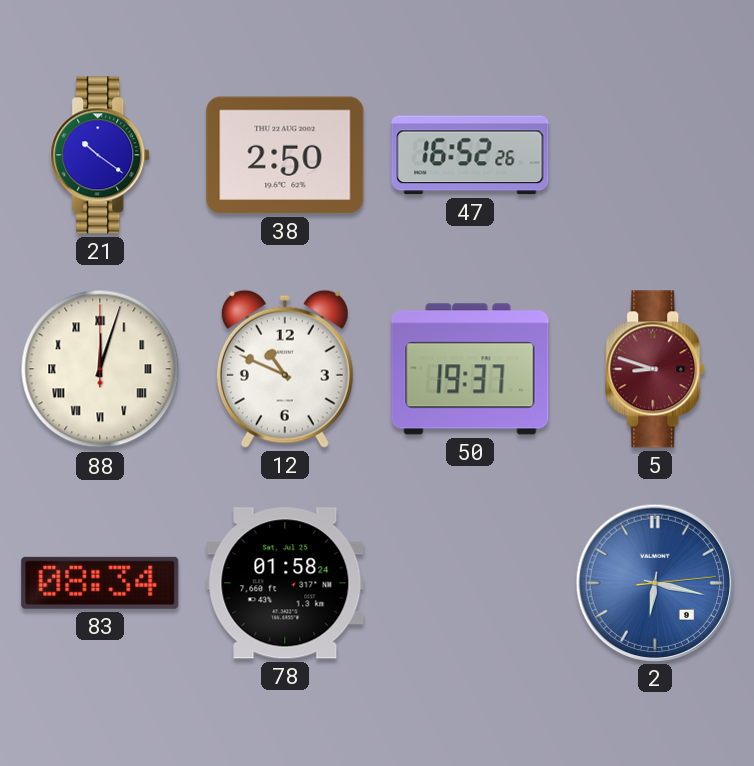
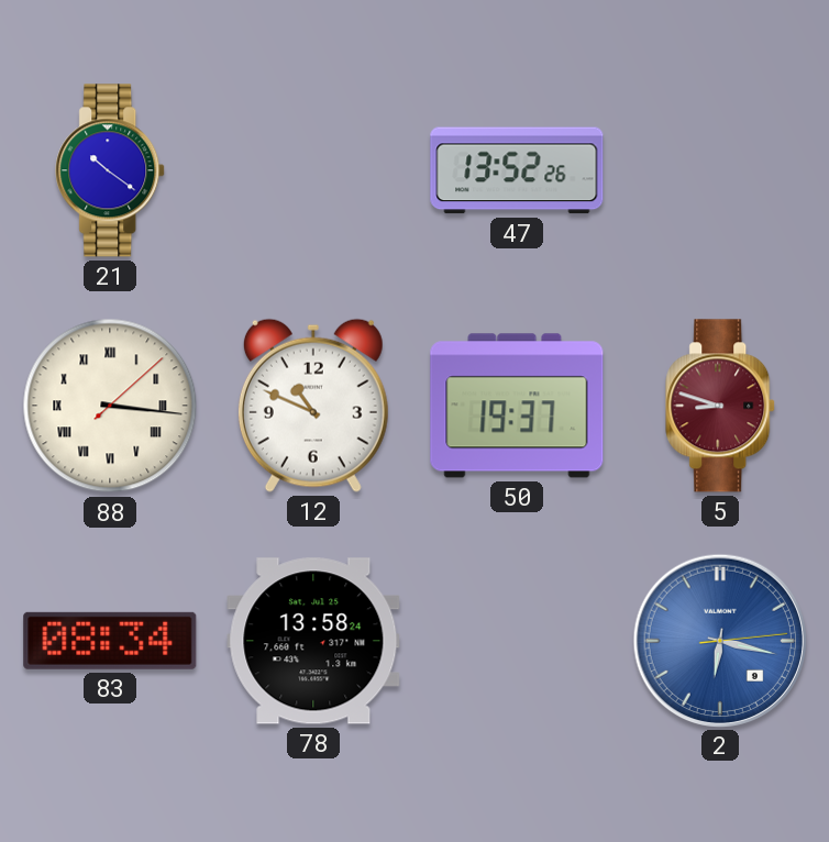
38: 2:50 -> none
47: 16:52 -> 13:52
88: 12:03 -> 3:16
78: 01:58 -> 13:58
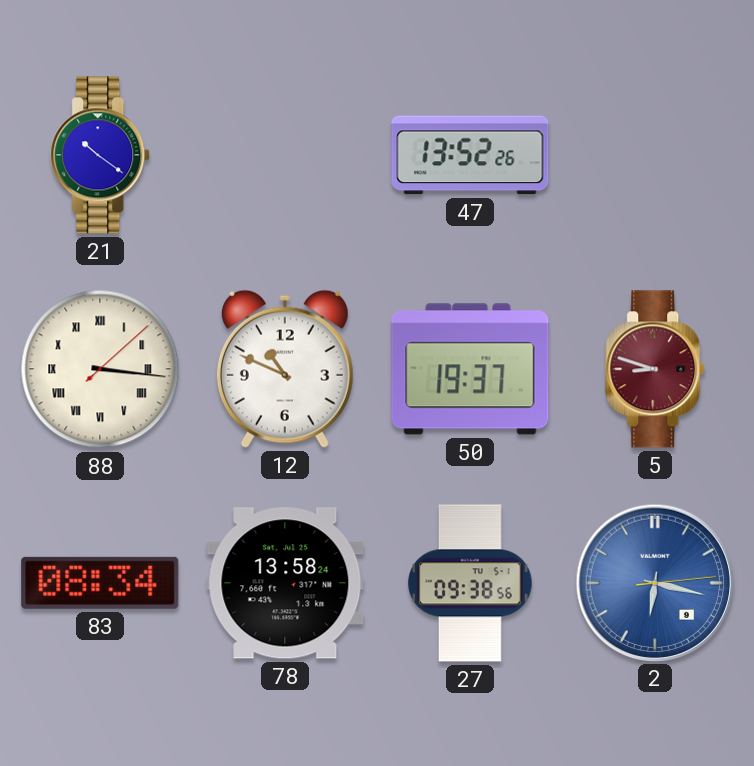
27: none -> 09:38
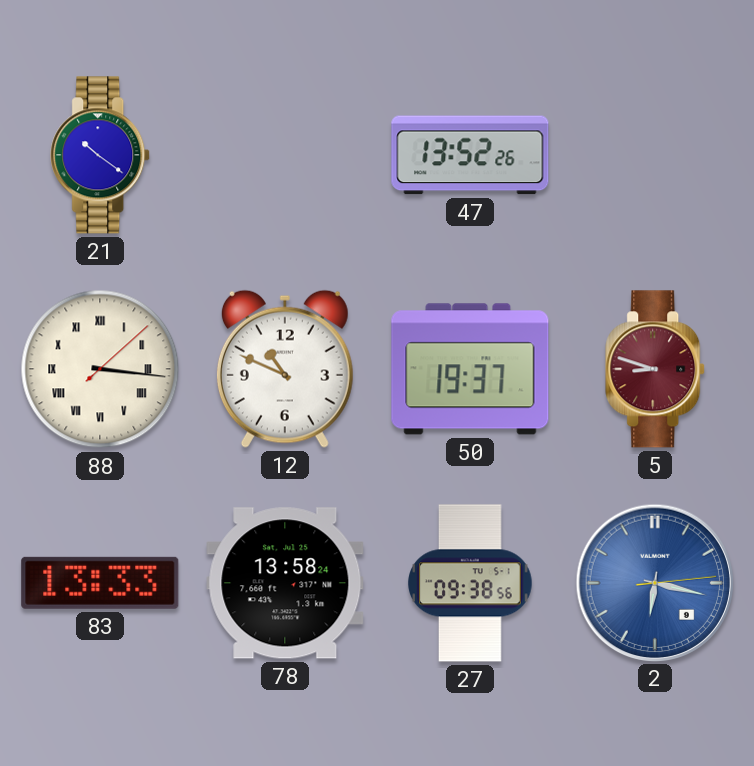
83: 08:34 -> 13:33
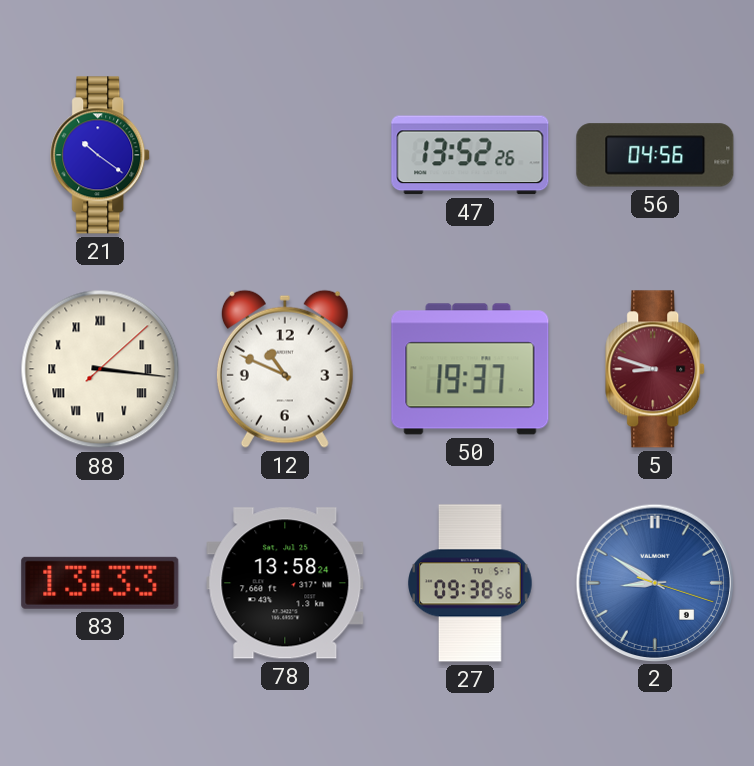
56: none -> 04:56
2: 6:17 -> 8:50
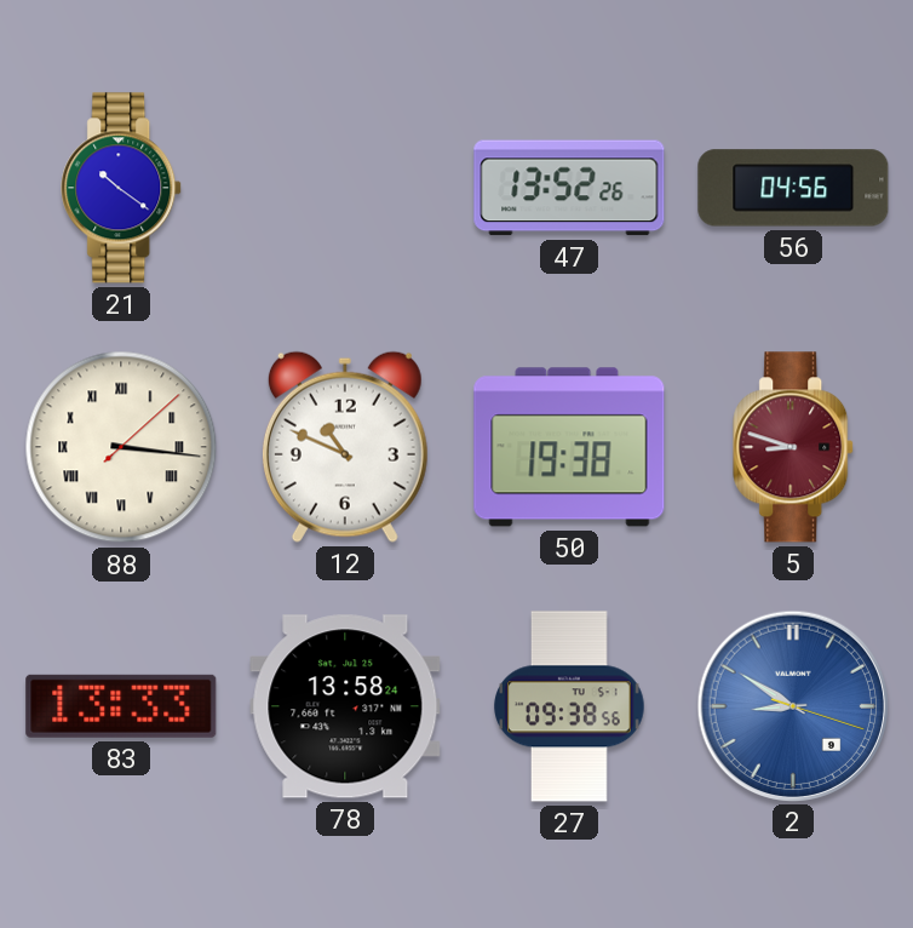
50: 19:37 -> 19:38
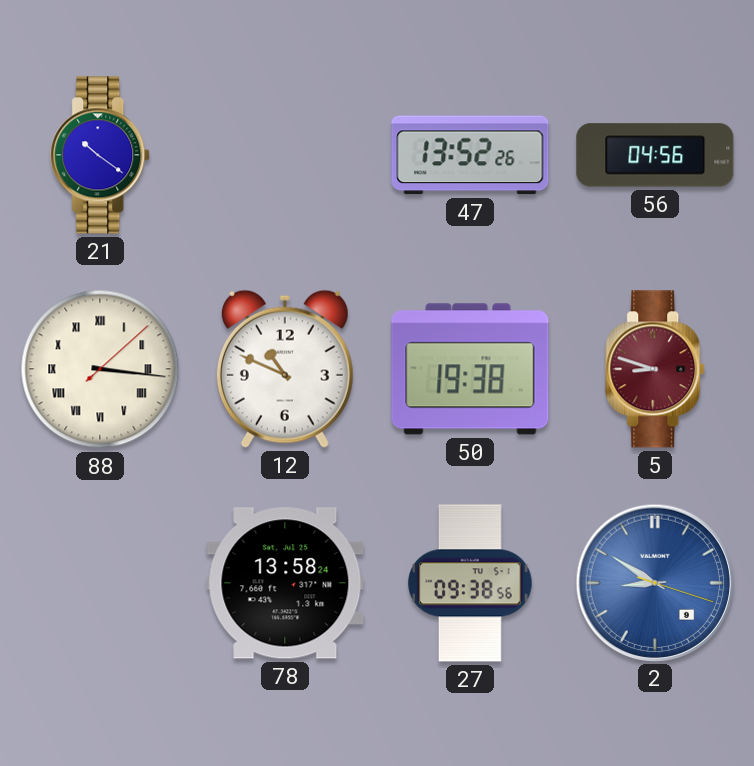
83: 13:33 -> none
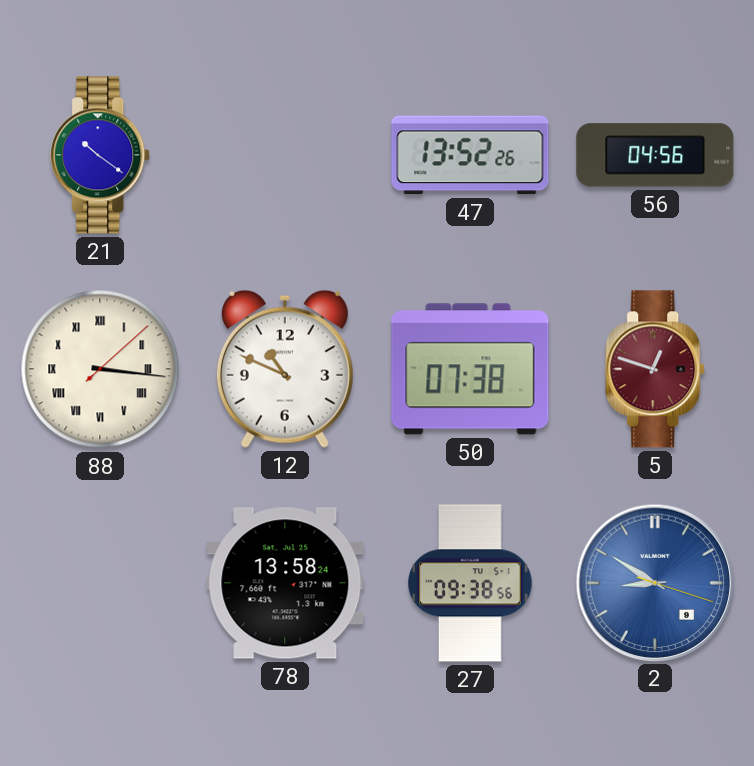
50: 19:38 -> 07:38
5: 8:48 -> 12:48
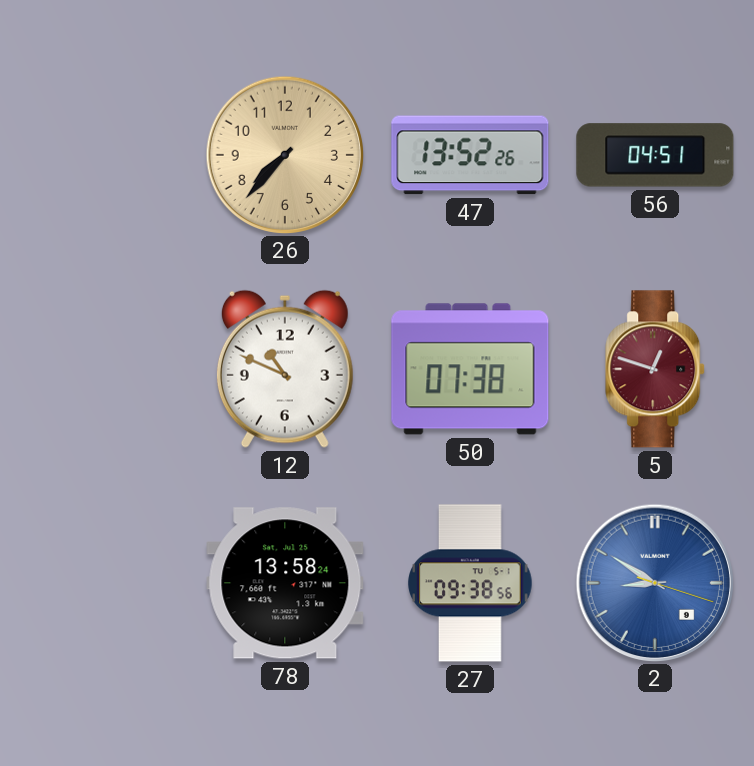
21: 10:21 -> none
26: none -> 7:37
56: 04:56 -> 04:51
88: 3:16 -> none
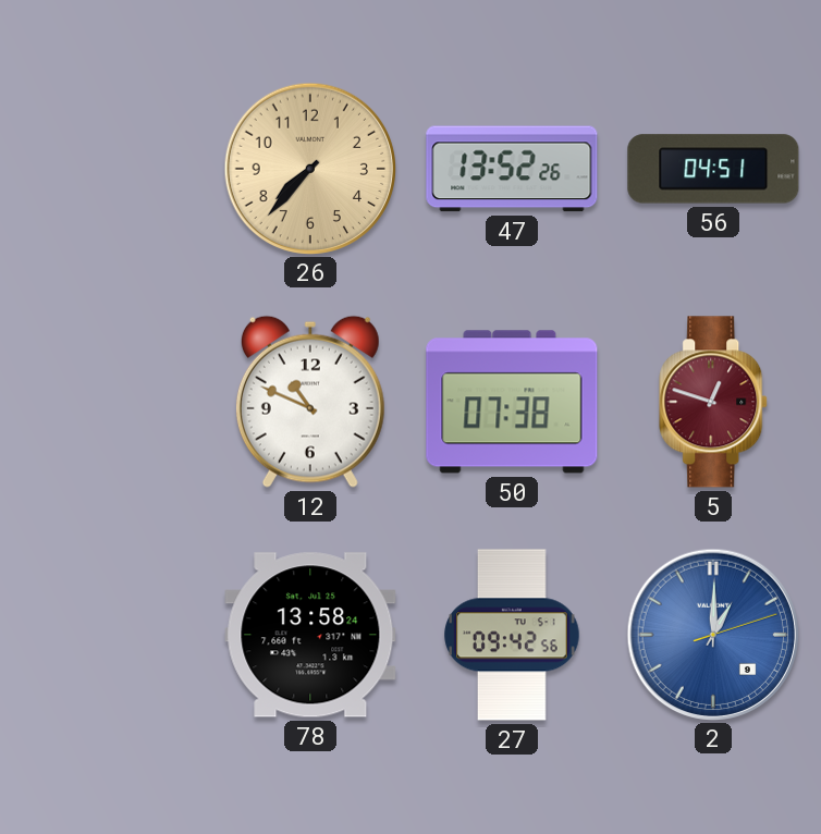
27: 09:38 -> 09:42
2: 8:50 -> 1:00
